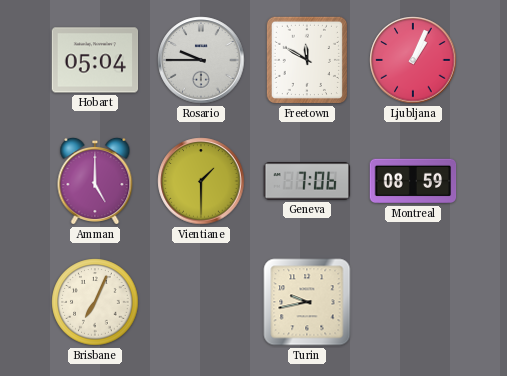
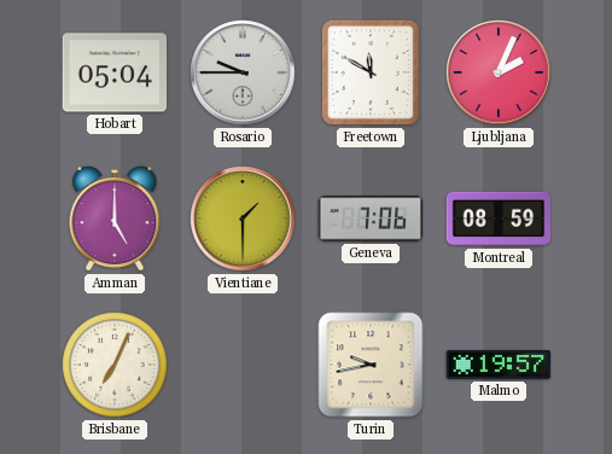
Ljubljana: 1:04 -> 2:04
Malmo: none -> 19:57
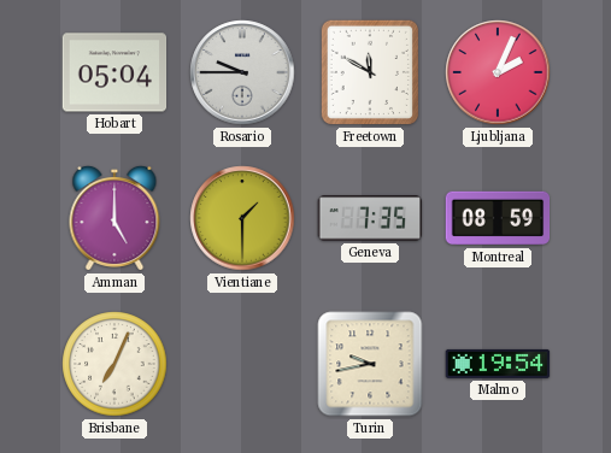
Geneva: 7:06 -> 7:35
Malmo: 19:57 -> 19:54
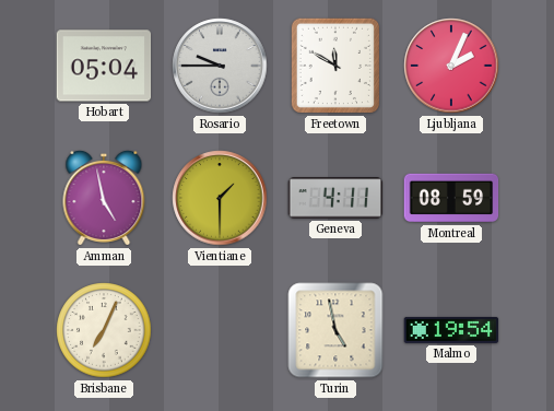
Amman: 5:00 -> 4:58
Geneva: 7:35 -> 4:11
Turin: 9:43 -> 4:58
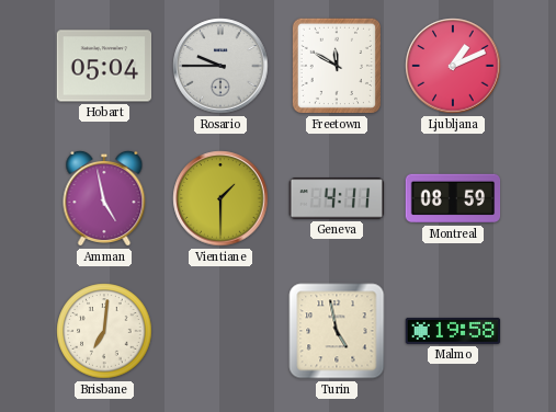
Ljubljana: 2:04 -> 1:11
Brisbane: 7:04 -> 7:01
Malmo: 19:54 -> 19:58
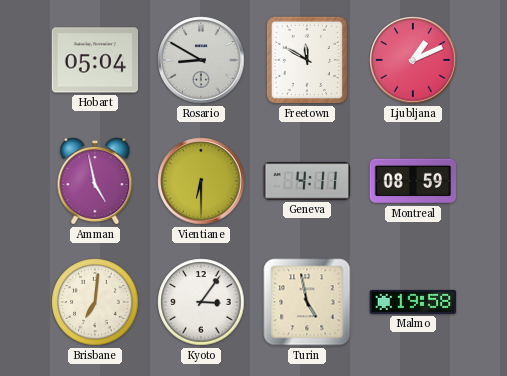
Rosario: 9:45 -> 8:50
Vientiane: 1:30 -> 6:30
Kyoto: none -> 3:06
